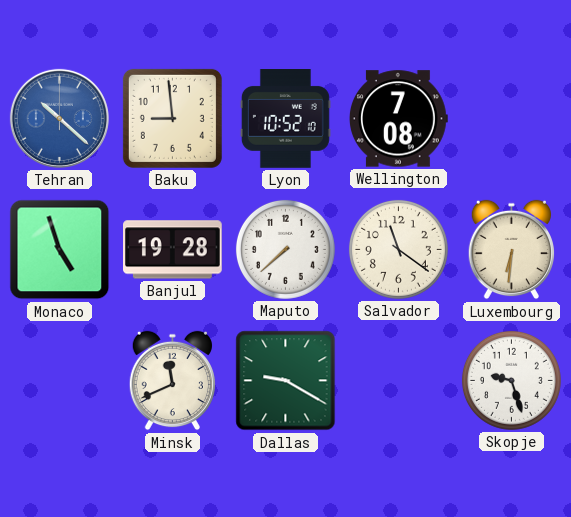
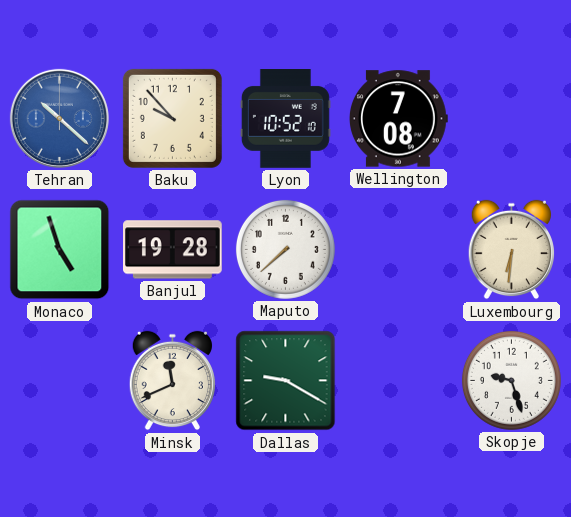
Baku: 8:59 -> 9:53
Salvador: 11:21 -> none
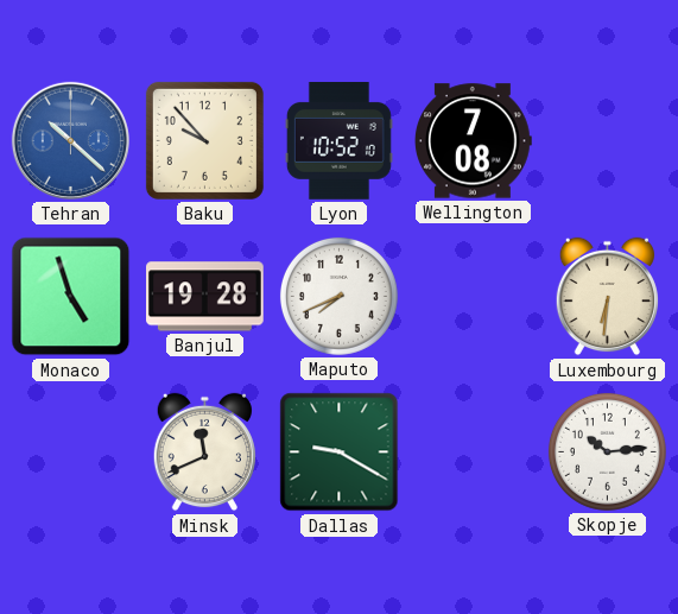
Maputo: 7:38 -> 7:41
Skopje: 9:27 -> 10:14
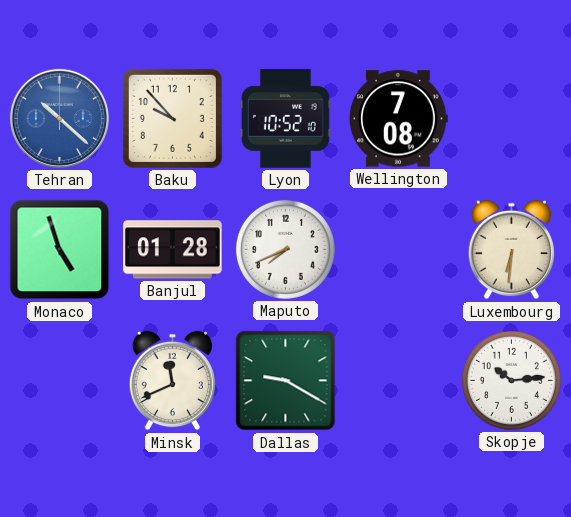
Banjul: 19:28 -> 01:28
